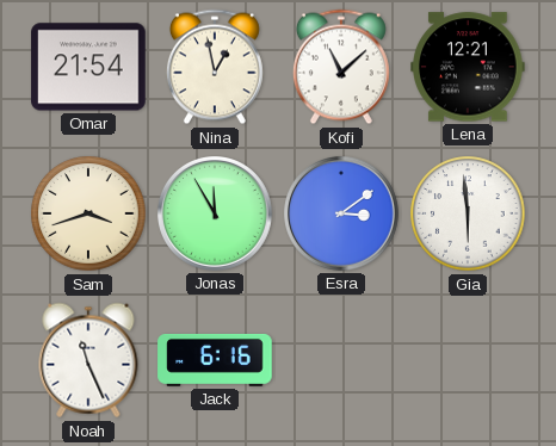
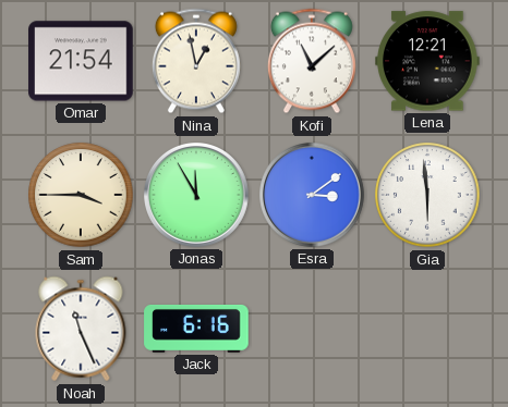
Sam: 3:42 -> 3:45
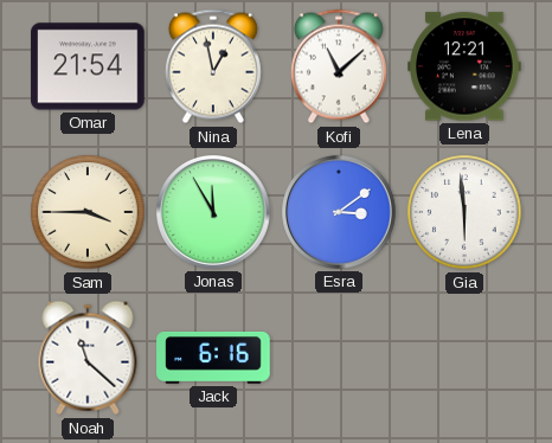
Noah: 11:26 -> 11:22
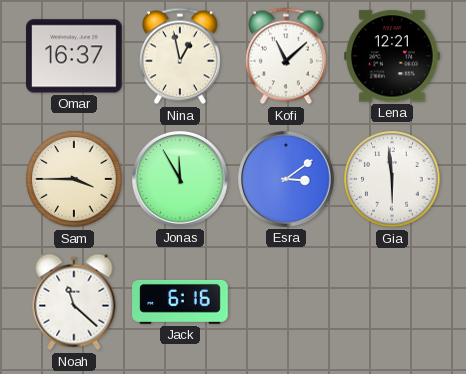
Omar: 21:54 -> 16:37
